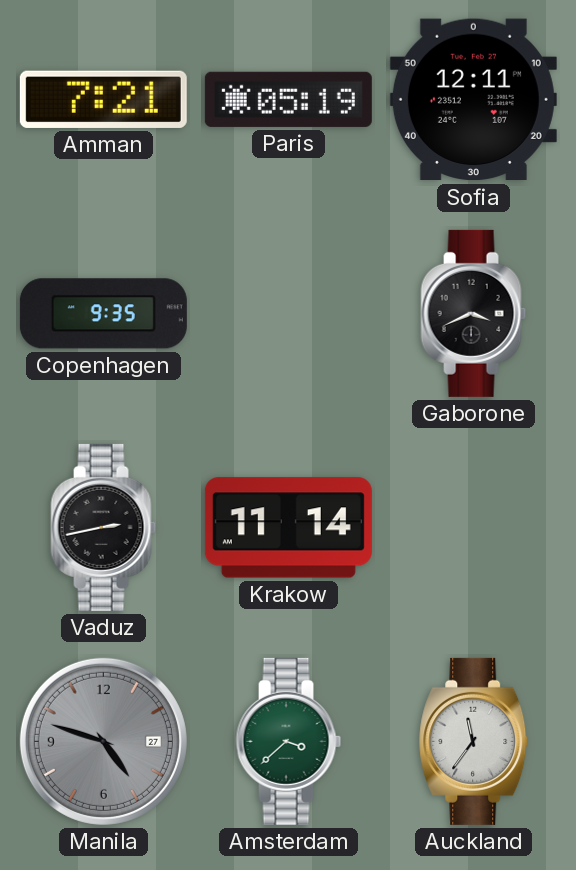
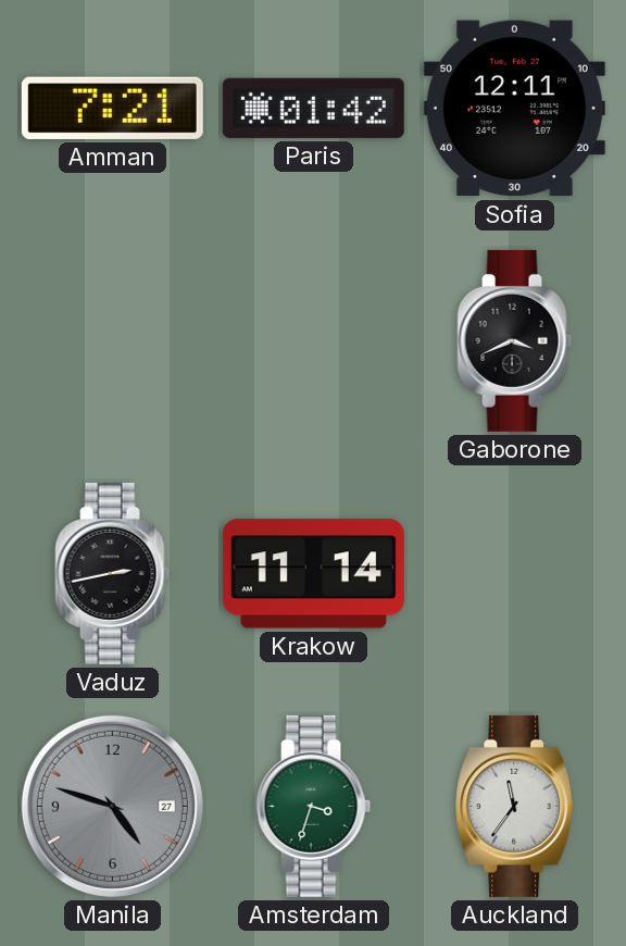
Paris: 05:19 -> 01:42
Copenhagen: 9:35 -> none
Amsterdam: 3:38 -> 3:33
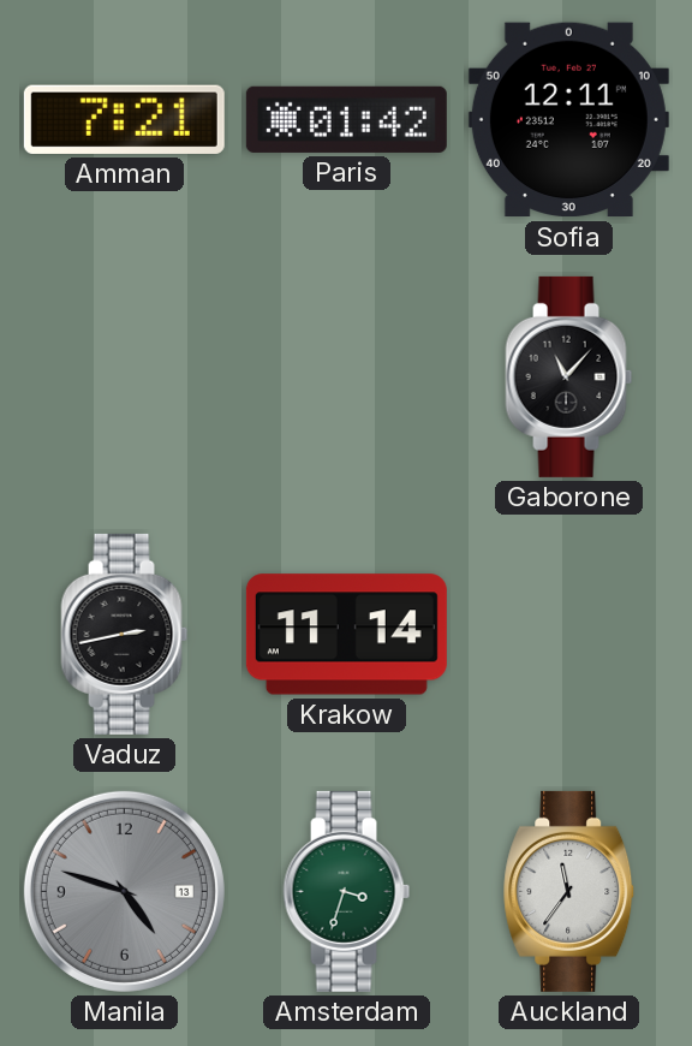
Gaborone: 3:41 -> 11:07
Manila date: 27 -> 13
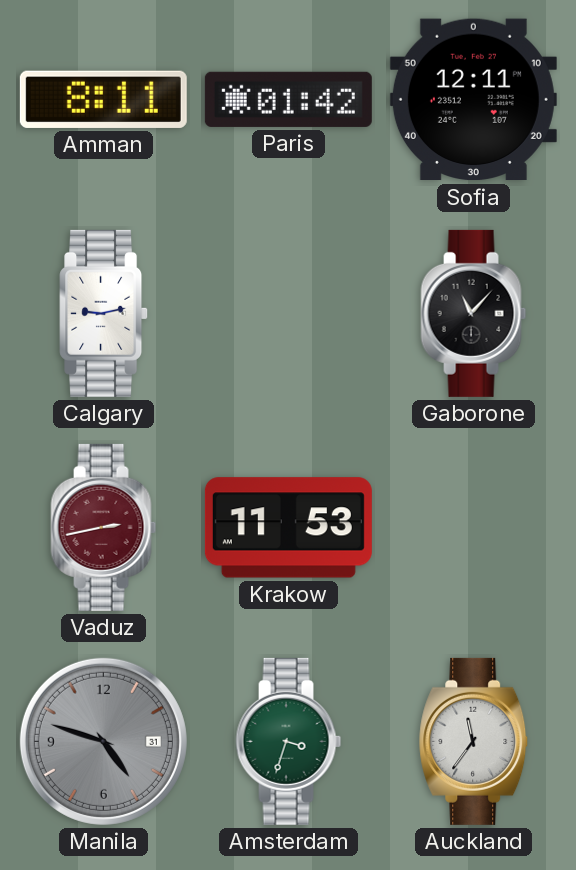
Amman: 7:21 -> 8:11
Calgary: none -> 9:13
Vaduz dial: black -> burgundy
Krakow: 11:14 -> 11:53
Manila date: 13 -> 31
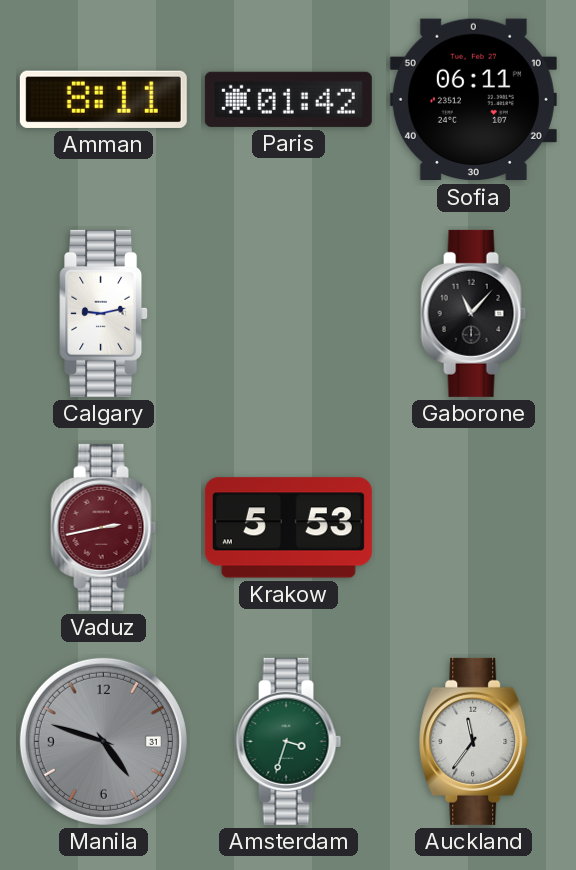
Sofia: 12:11 -> 06:11
Krakow: 11:53 -> 5:53
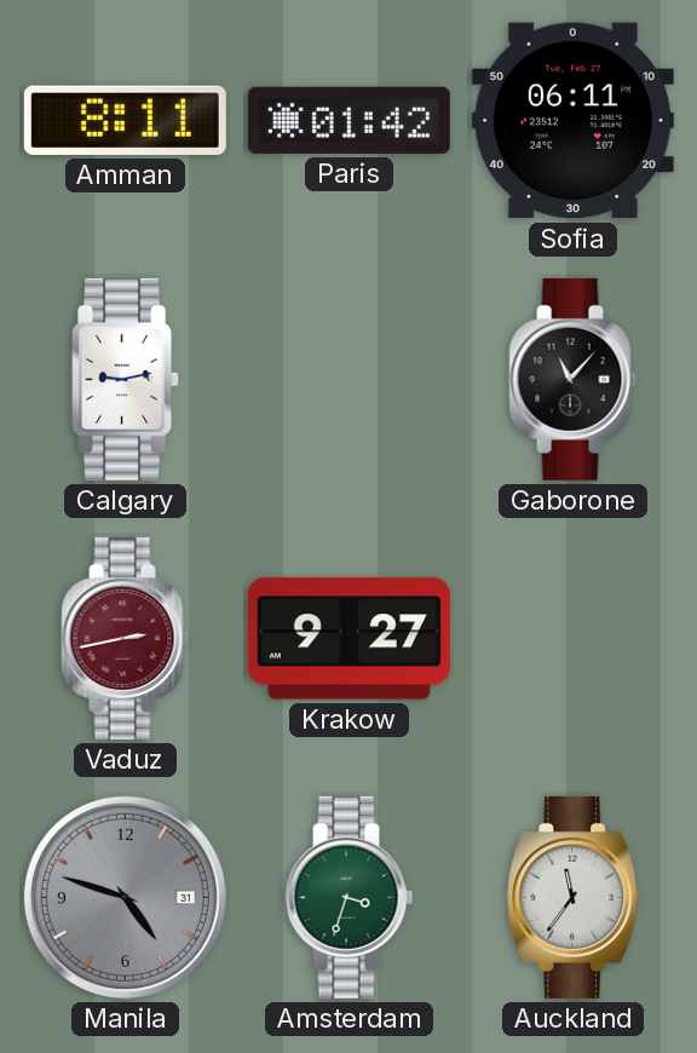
Krakow: 5:53 -> 9:27
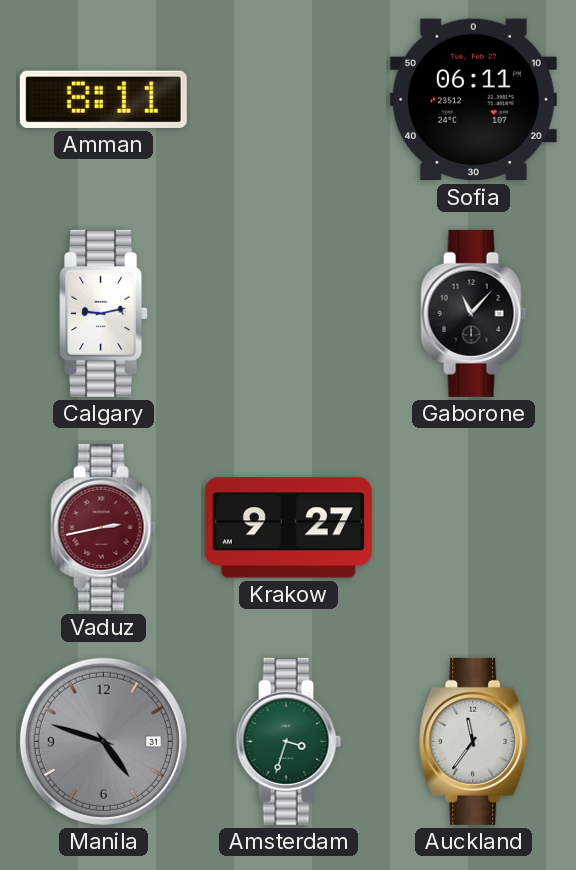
Paris: 01:42 -> none
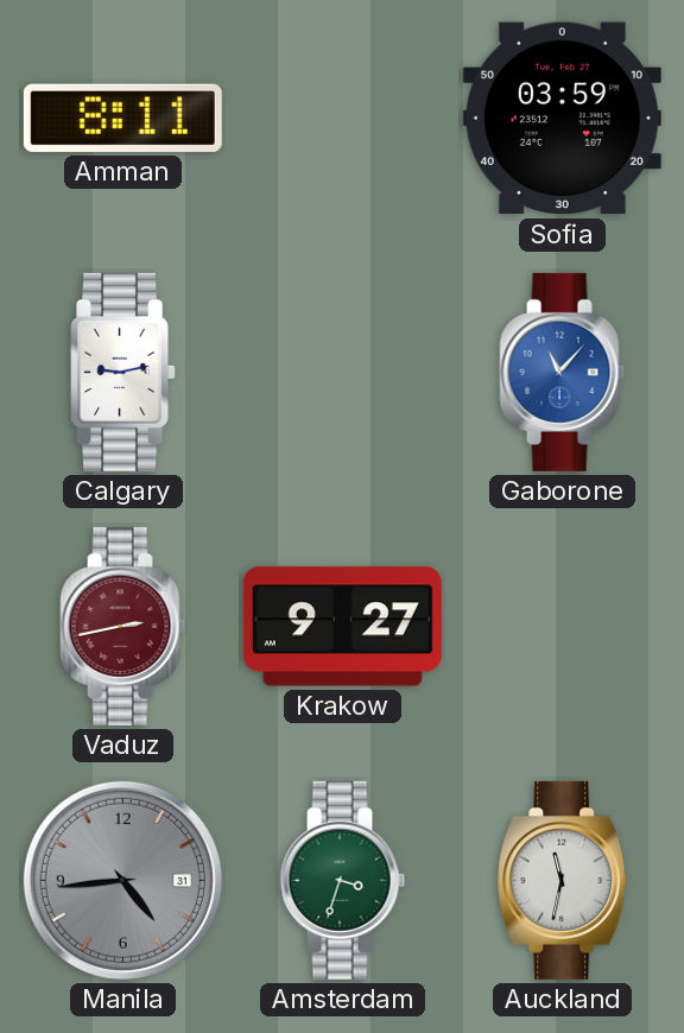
Sofia: 06:11 -> 03:59
Gaborone dial: black -> blue
Manila: 4:48 -> 4:44
Auckland: 11:36 -> 11:32
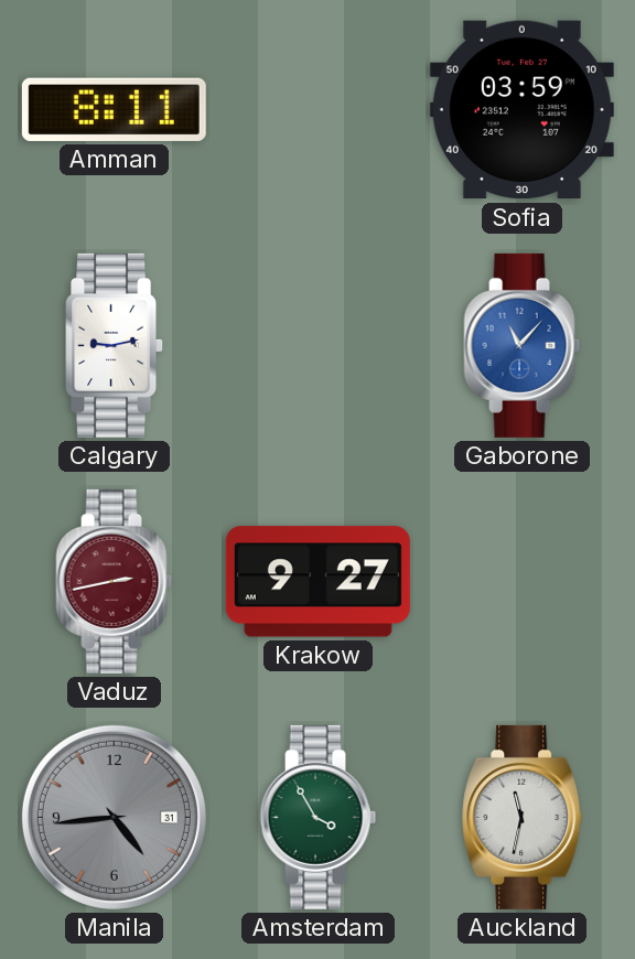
Amsterdam: 3:33 -> 3:55
